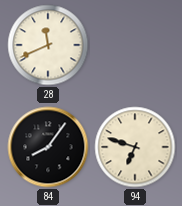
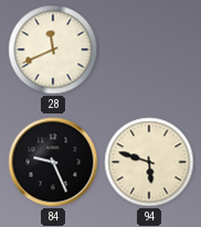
84: 8:06 -> 9:26
94: 6:48 -> 5:48
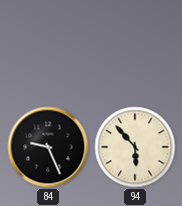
28: 11:41 -> none
94: 5:48 -> 5:53
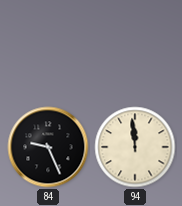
94: 5:53 -> 11:59
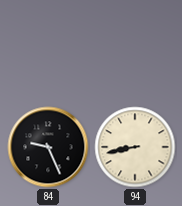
94: 11:59 -> 8:43
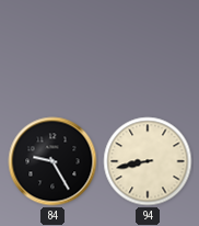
84: 9:26 -> 9:25
